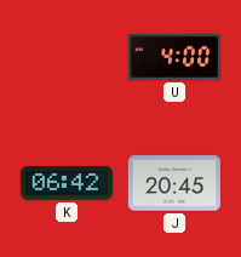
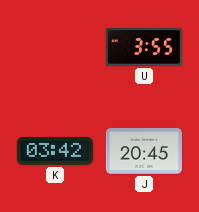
U: 4:00 -> 3:55
K: 06:42 -> 03:42
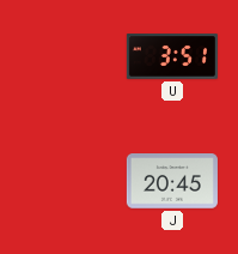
U: 3:55 -> 3:51
K: 03:42 -> none
